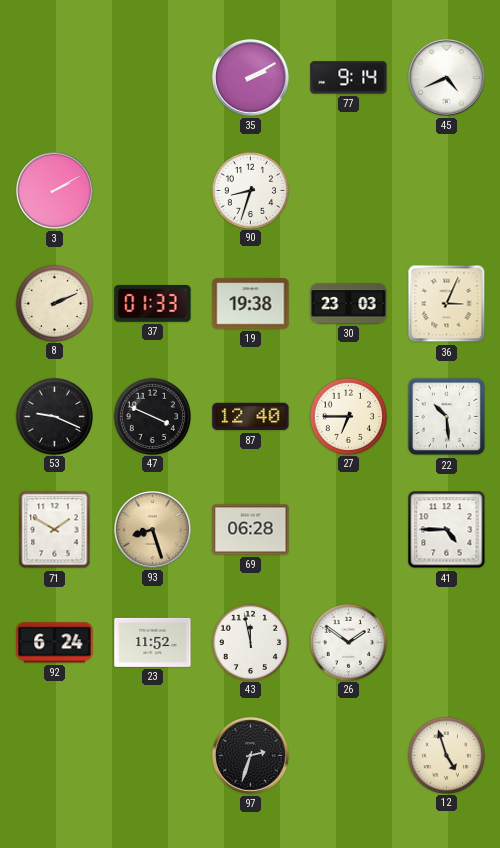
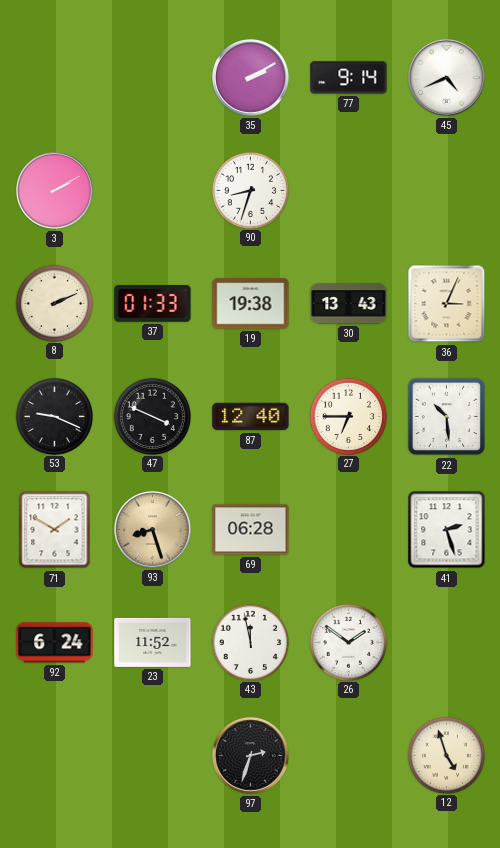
30: 23:03 -> 13:43
41: 4:45 -> 2:27
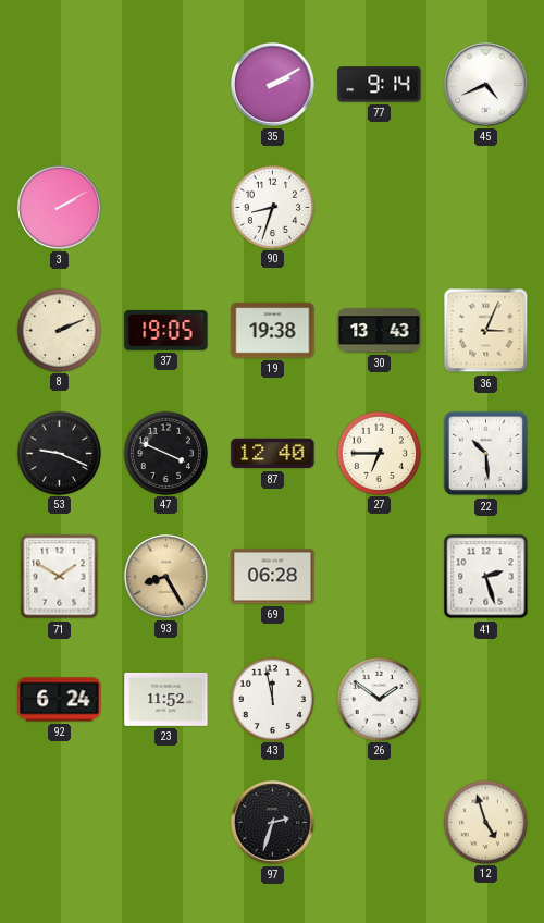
37: 01:33 -> 19:05
93: 8:27 -> 8:25
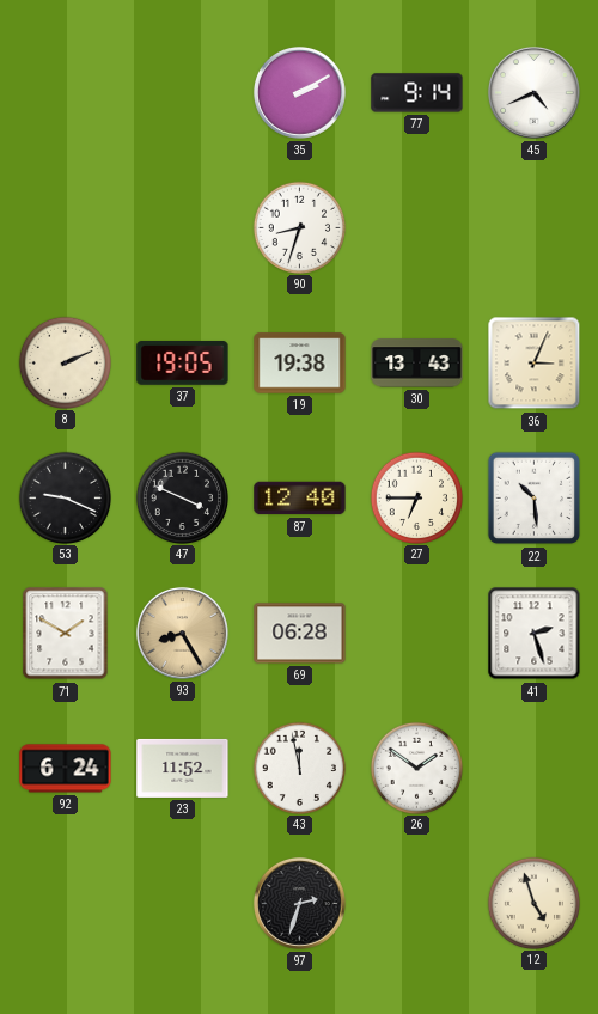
3: 2:10 -> none
